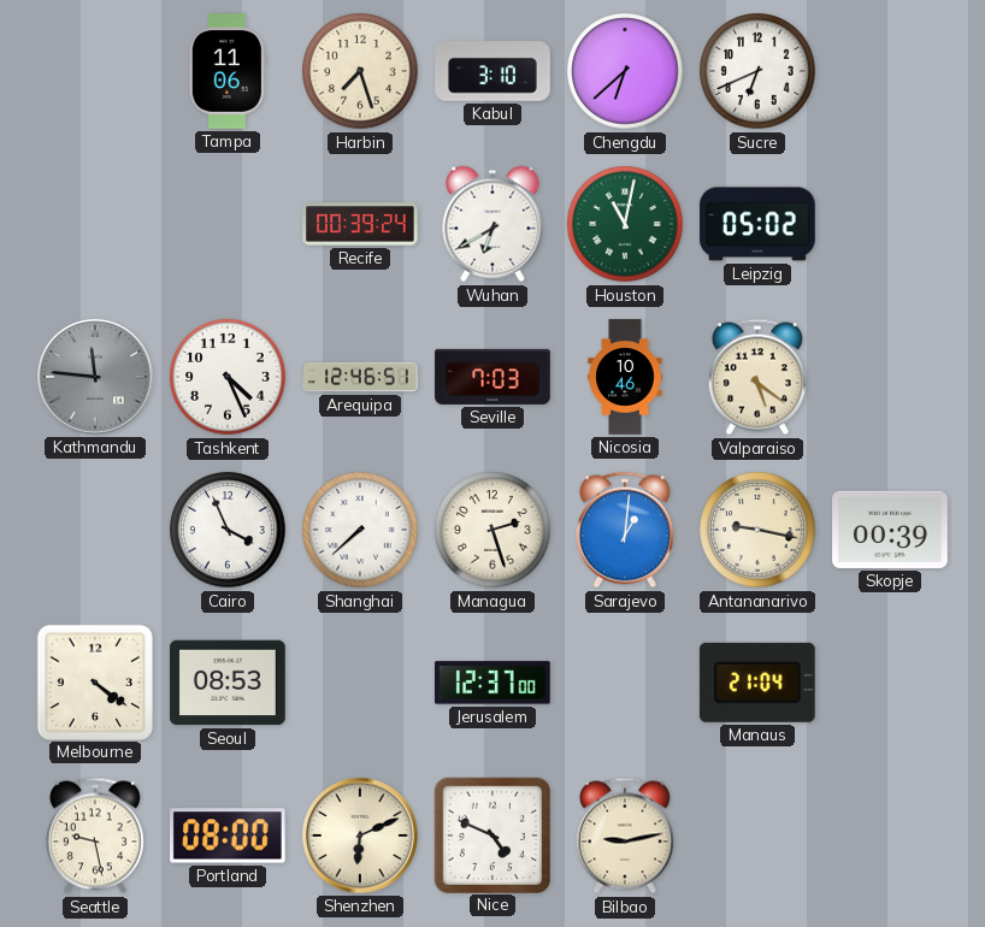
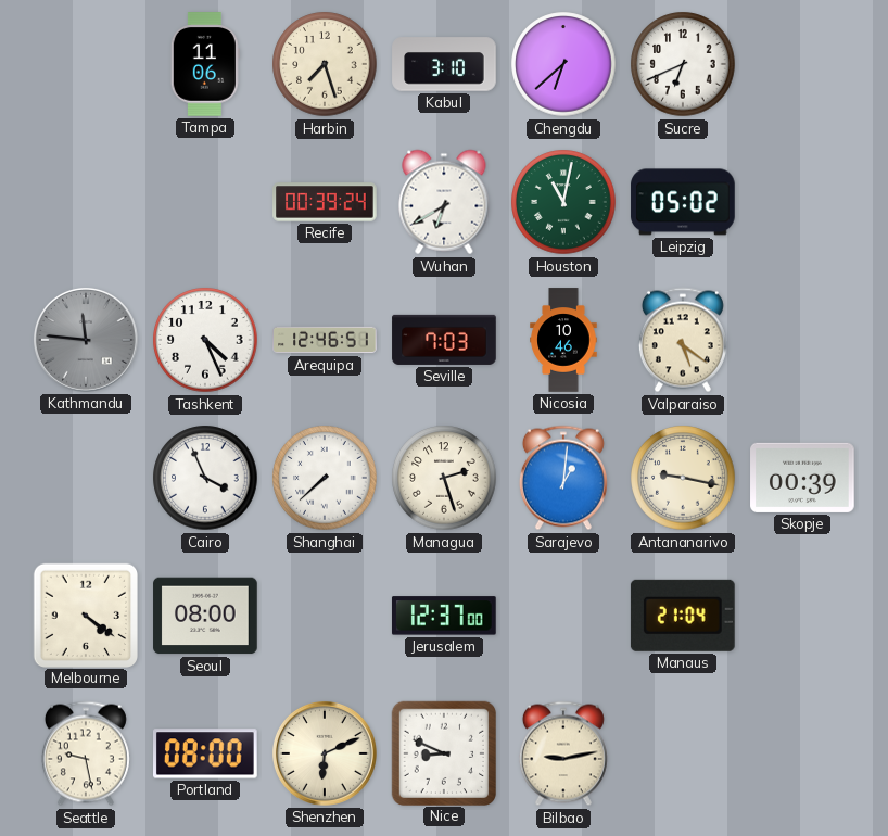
Seoul: 08:53 -> 08:00
Nice: 4:49 -> 8:49
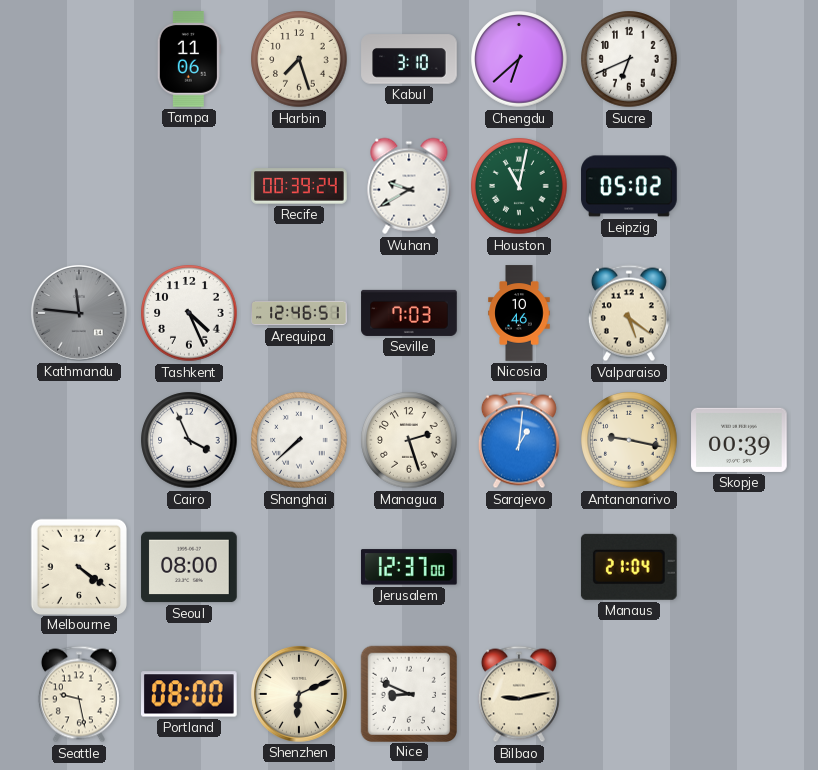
Wuhan: 6:40 -> 9:40
